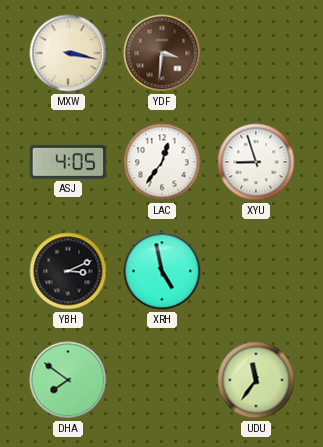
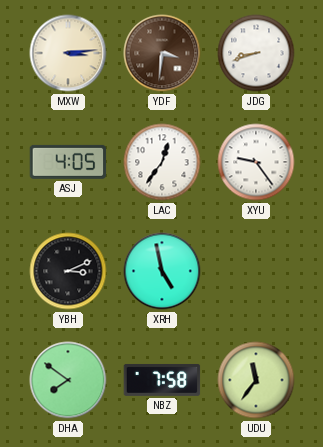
MXW: 3:17 -> 3:14
JDG: none -> 8:42
XYU: 8:57 -> 9:24
NBZ: none -> 7:58
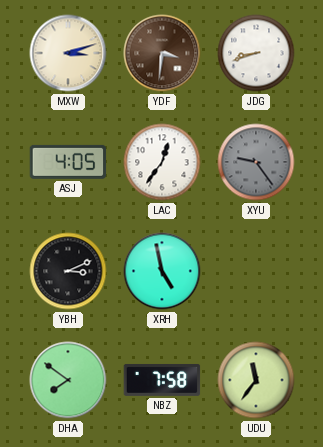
MXW: 3:14 -> 3:12
XYU dial: white -> grey
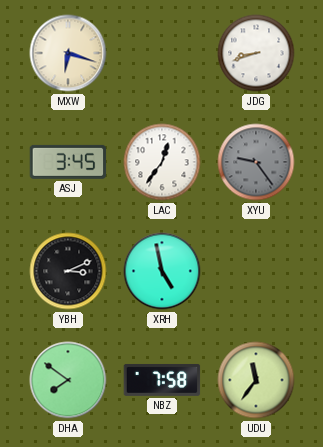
MXW: 3:12 -> 6:18
YDF: 3:31 -> none
ASJ: 4:05 -> 3:45
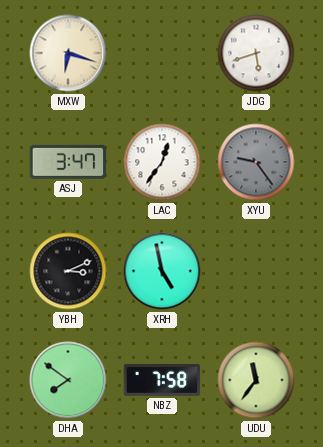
JDG: 8:42 -> 5:42
ASJ: 3:45 -> 3:47
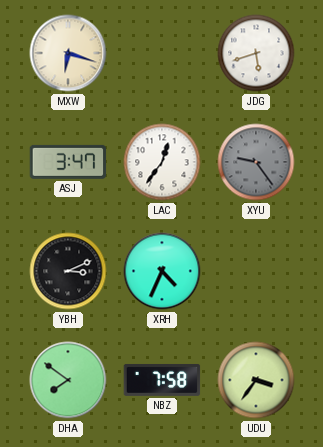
XRH: 4:58 -> 4:34
UDU: 11:36 -> 3:36
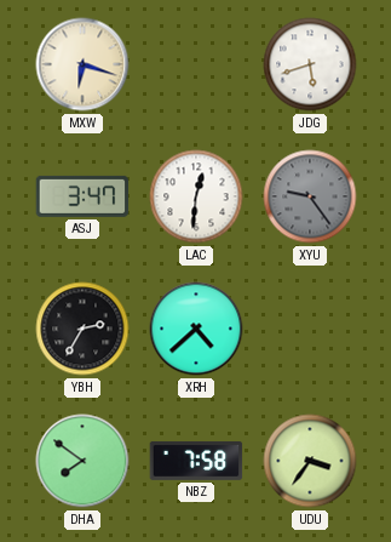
LAC: 12:36 -> 12:31
YBH: 3:11 -> 2:35
XRH: 4:34 -> 4:38
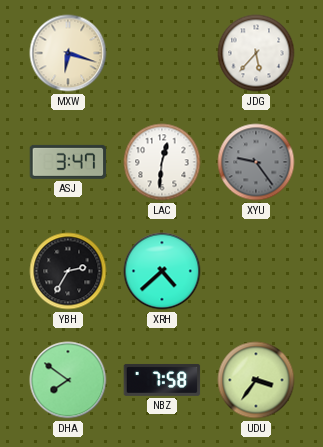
JDG: 5:42 -> 5:37
